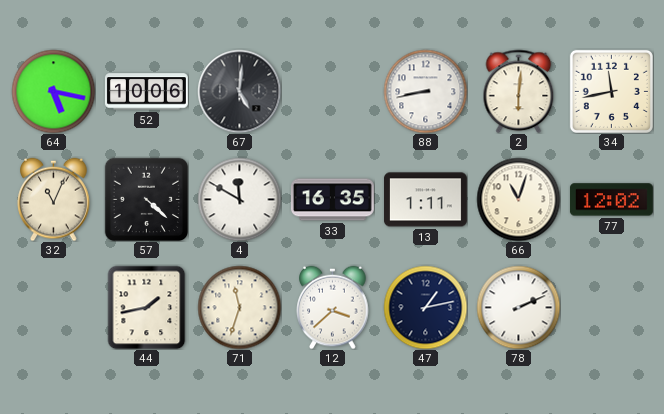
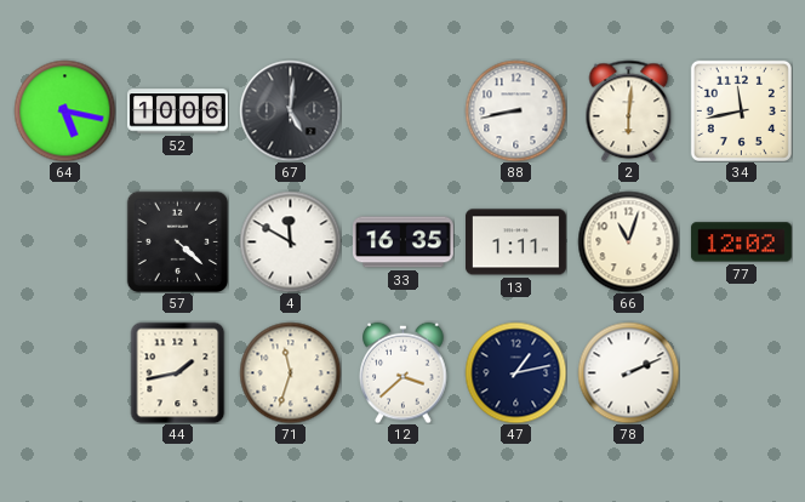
32: 11:04 -> none
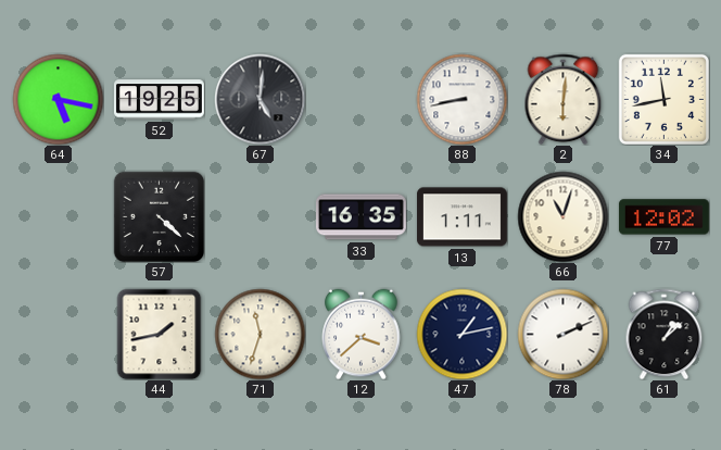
52: 10:06 -> 19:25
4: 11:50 -> none
61: none -> 1:08
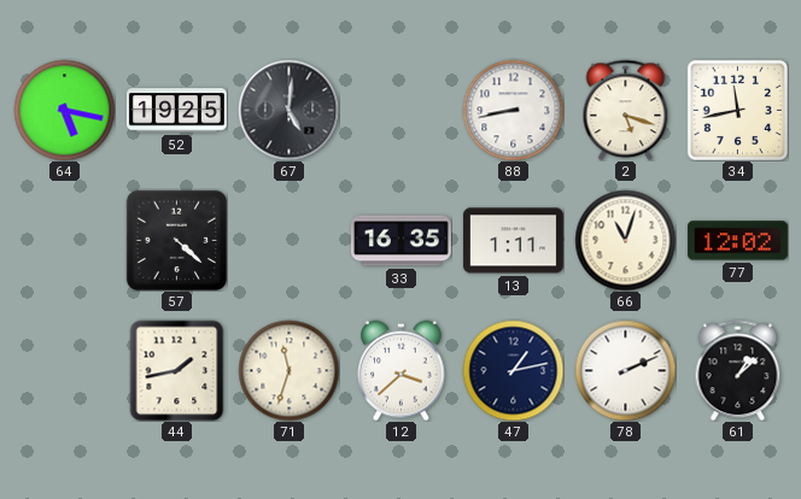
2: 6:01 -> 5:18
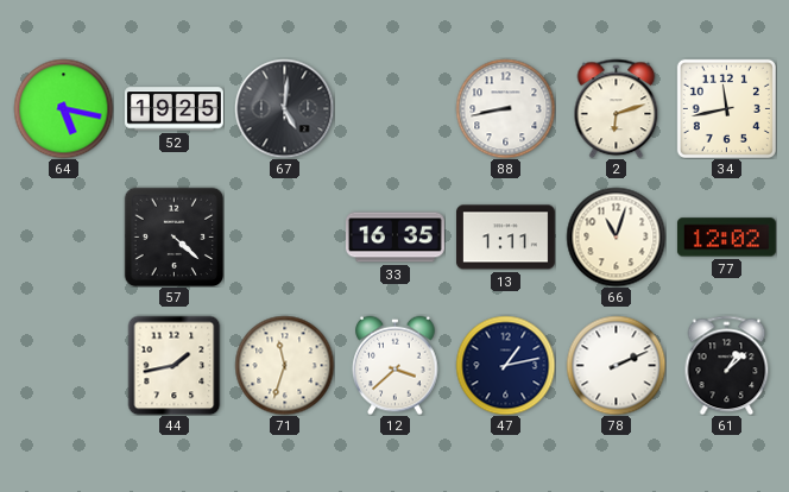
2: 5:18 -> 6:12
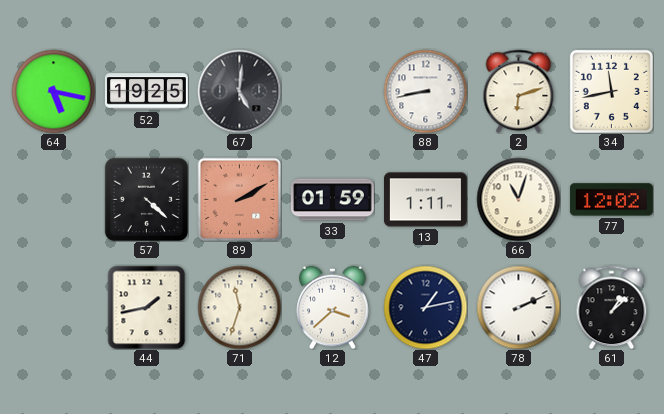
89: none -> 2:10
33: 16:35 -> 01:59
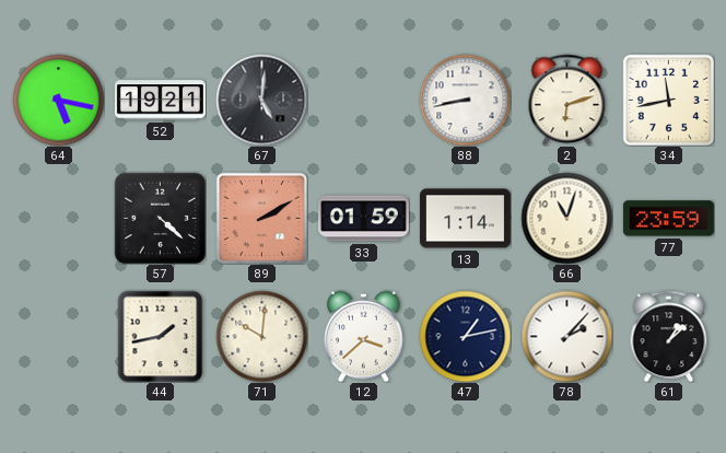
52: 19:25 -> 19:21
13: 1:11 -> 1:14
77: 12:02 -> 23:59
71: 11:33 -> 10:01
78: 2:11 -> 2:07
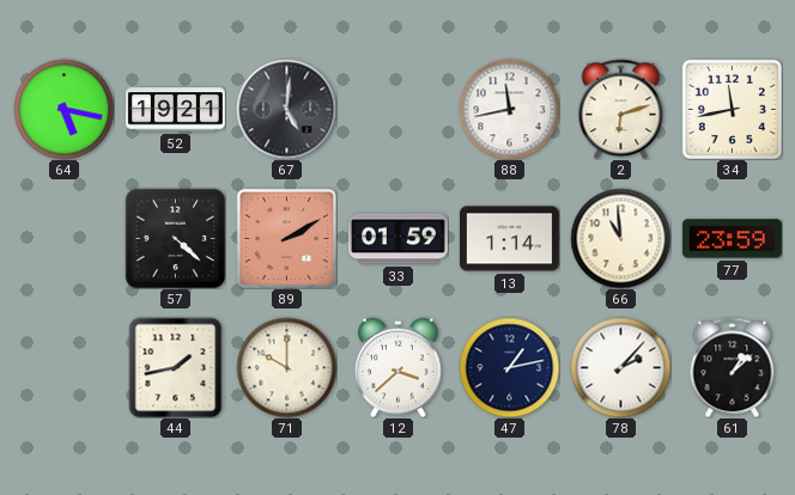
88: 8:43 -> 11:43
66: 11:03 -> 10:59
71: 10:01 -> 10:00
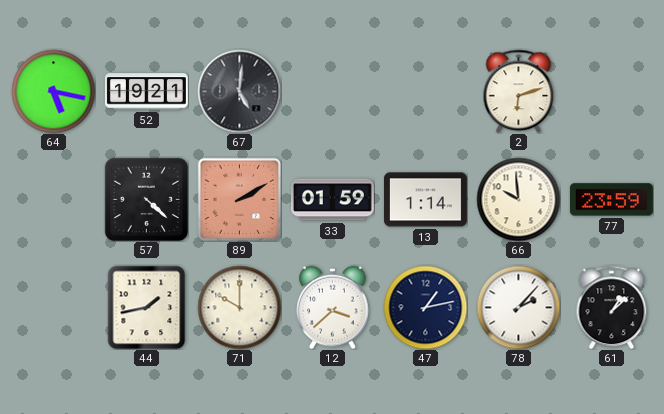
88: 11:43 -> none
34: 11:43 -> none
66: 10:59 -> 9:59
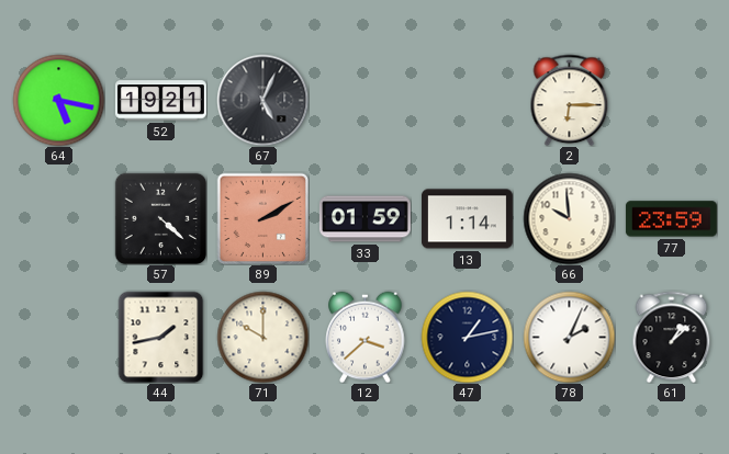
67: 5:01 -> 5:04
2: 6:12 -> 6:15
78: 2:07 -> 2:04
